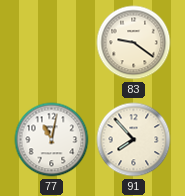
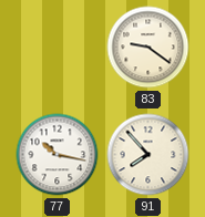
77: 11:02 -> 10:17
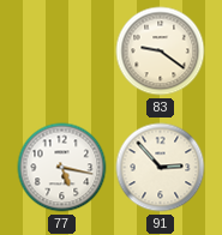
77: 10:17 -> 5:17
91: 7:53 -> 2:53
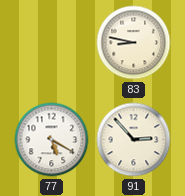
83: 9:21 -> 8:47
77: 5:17 -> 5:20
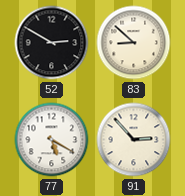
52: none -> 2:50
83: 8:47 -> 8:52
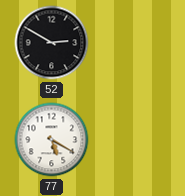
83: 8:52 -> none
91: 2:53 -> none
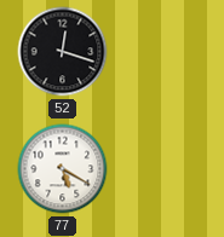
52: 2:50 -> 12:18
